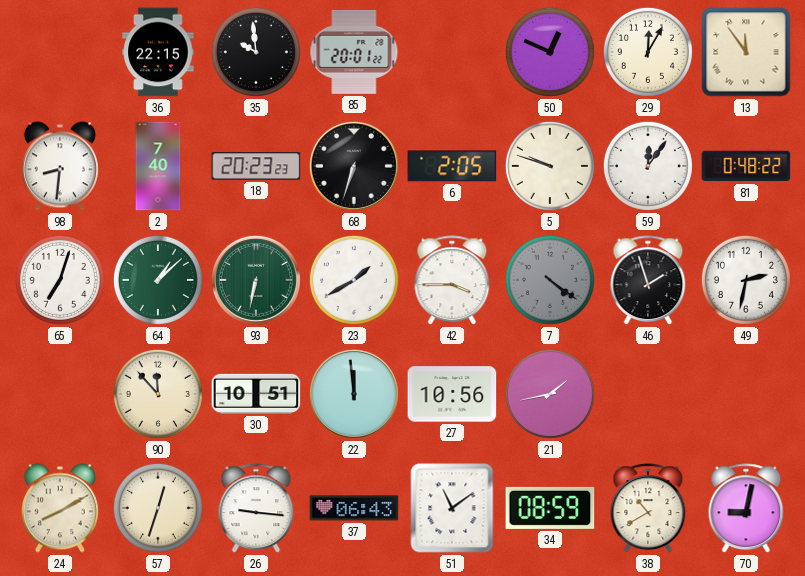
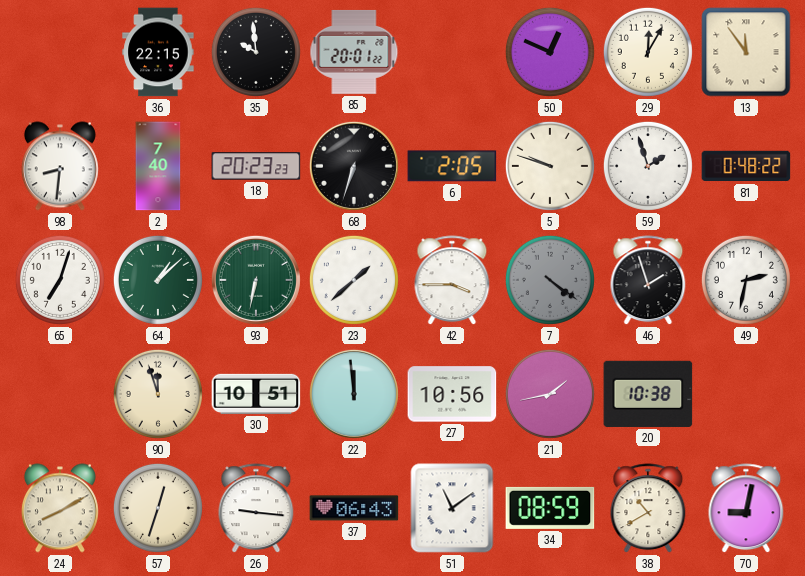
59: 12:06 -> 1:57
23: 1:40 -> 1:38
90: 11:53 -> 11:57
20: none -> 10:38
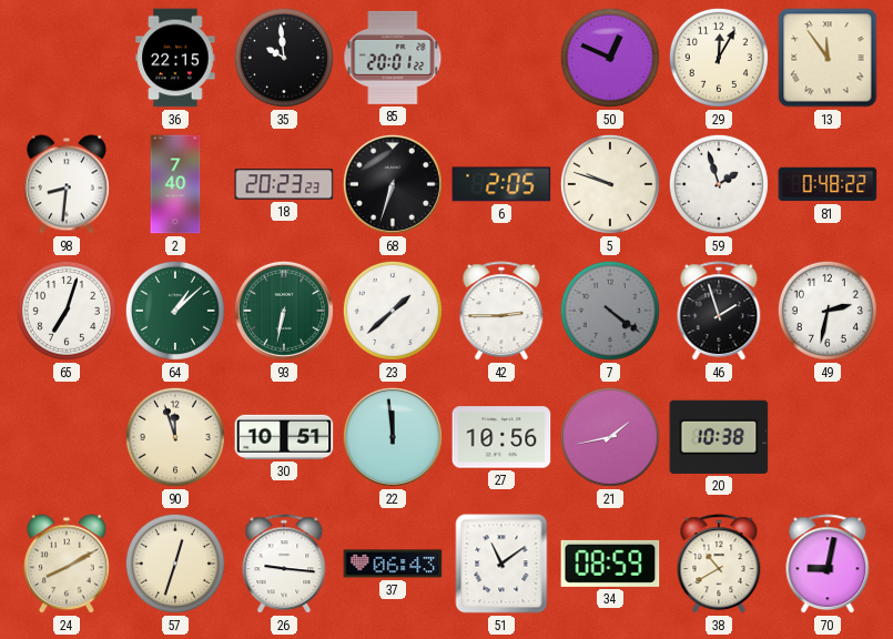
42: 3:45 -> 2:45
